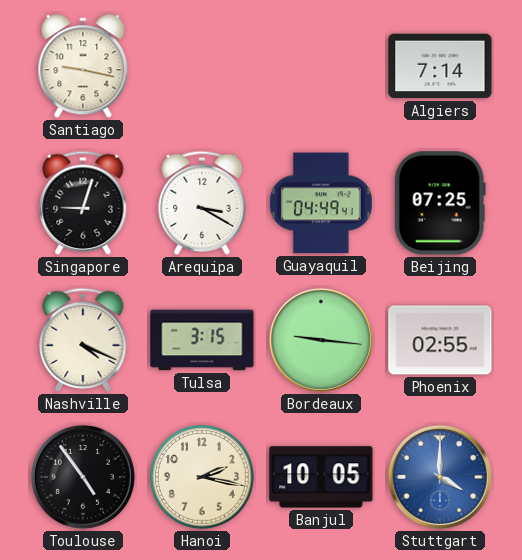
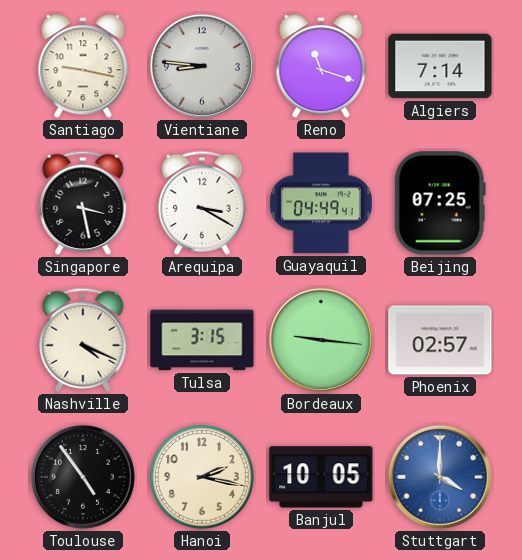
Vientiane: none -> 8:46
Reno: none -> 11:18
Singapore: 9:03 -> 3:28
Phoenix: 02:55 -> 02:57
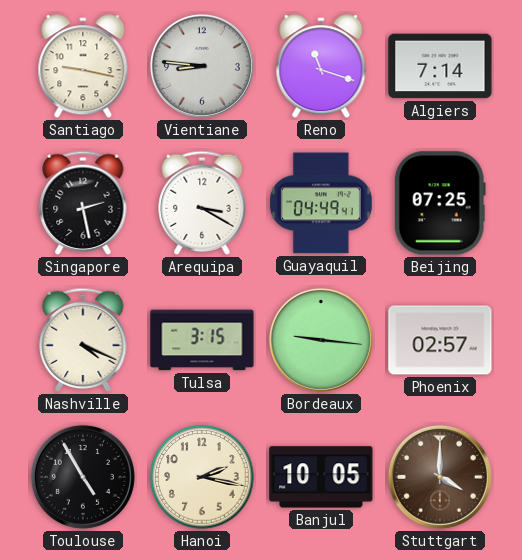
Singapore: 3:28 -> 2:28
Toulouse: 4:54 -> 4:55
Stuttgart dial: blue -> brown
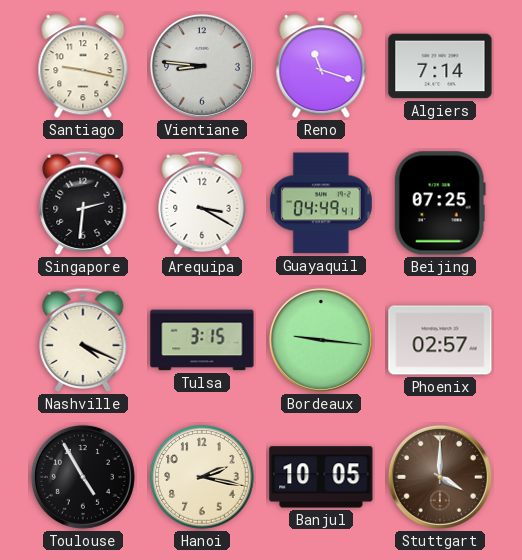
Singapore: 2:28 -> 2:31
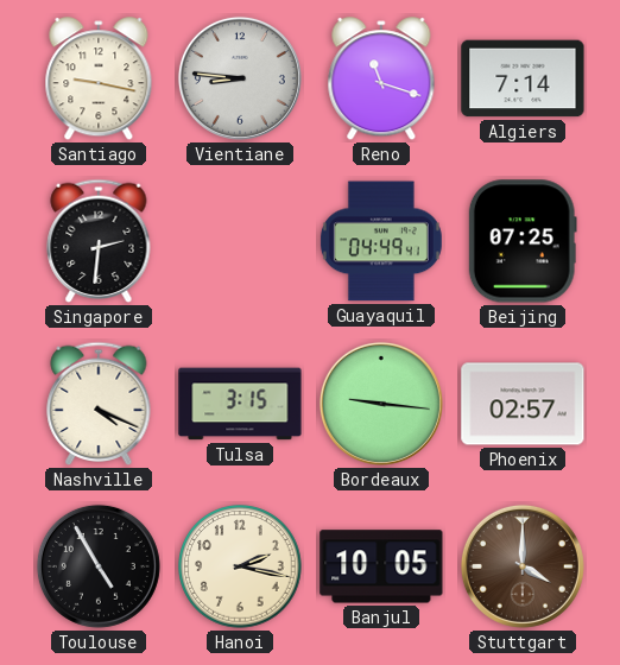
Arequipa: 3:20 -> none
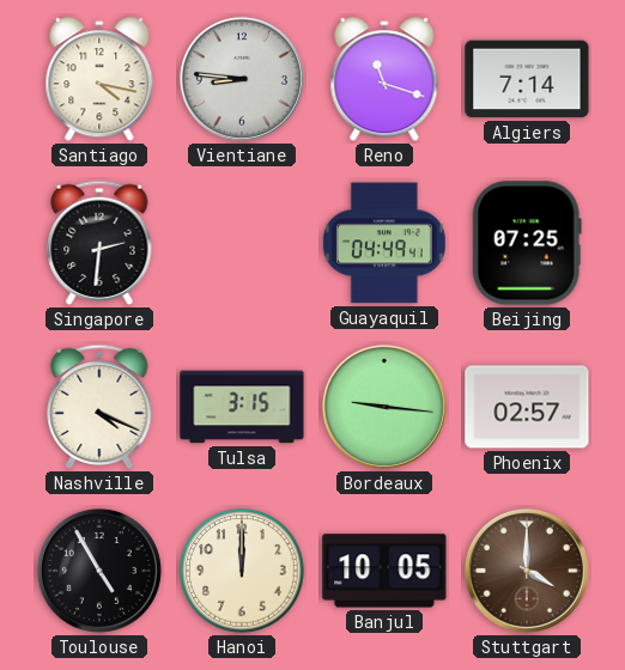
Santiago: 9:17 -> 4:17
Hanoi: 2:17 -> 12:00
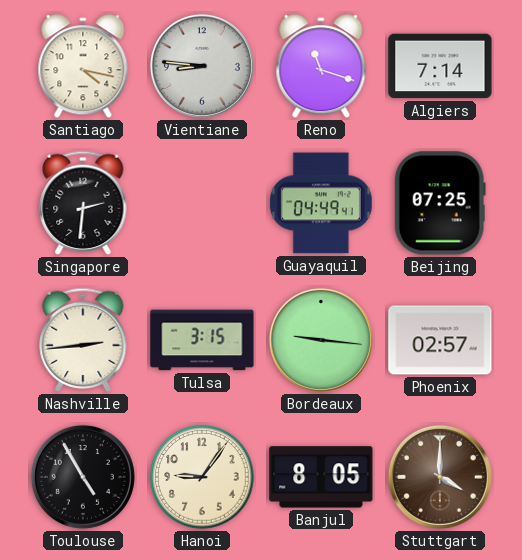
Nashville: 4:19 -> 2:44
Hanoi: 12:00 -> 9:06
Banjul: 10:05 -> 8:05
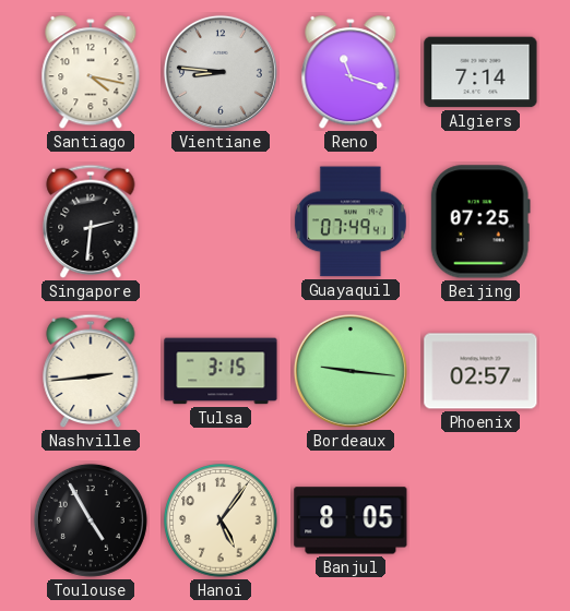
Guayaquil: 04:49 -> 07:49
Hanoi: 9:06 -> 5:06
Stuttgart: 4:00 -> none
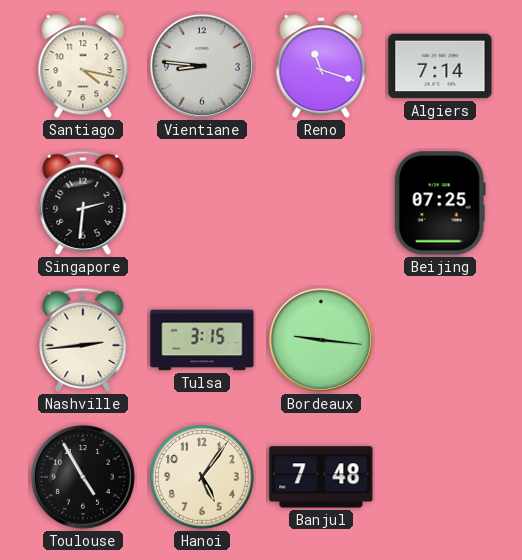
Guayaquil: 07:49 -> none
Phoenix: 02:57 -> none
Banjul: 8:05 -> 7:48
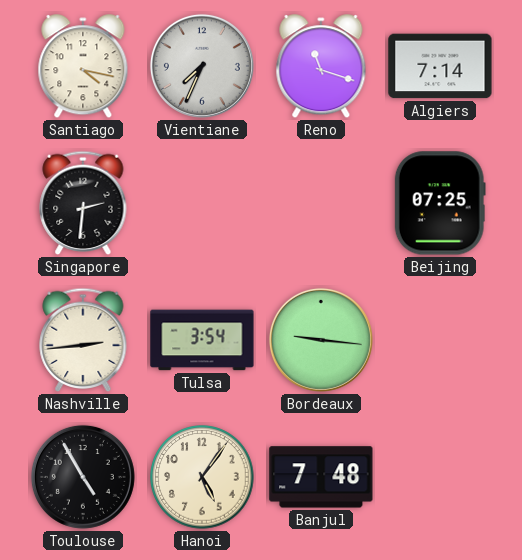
Vientiane: 8:46 -> 7:34
Tulsa: 3:15 -> 3:54
